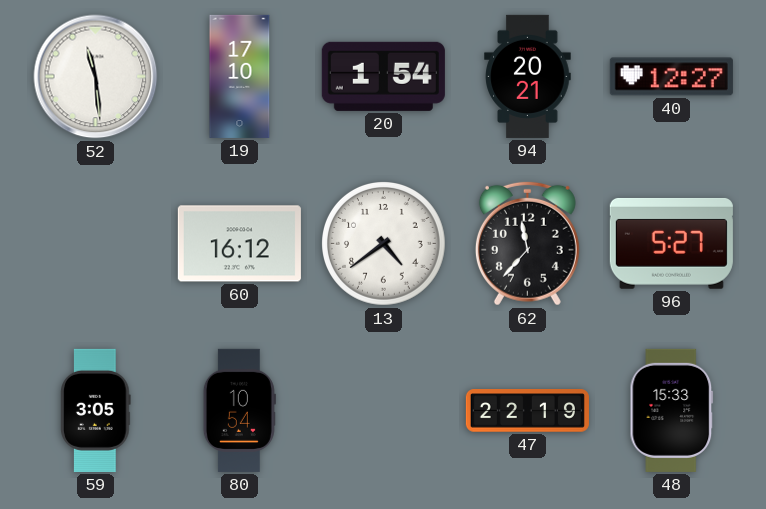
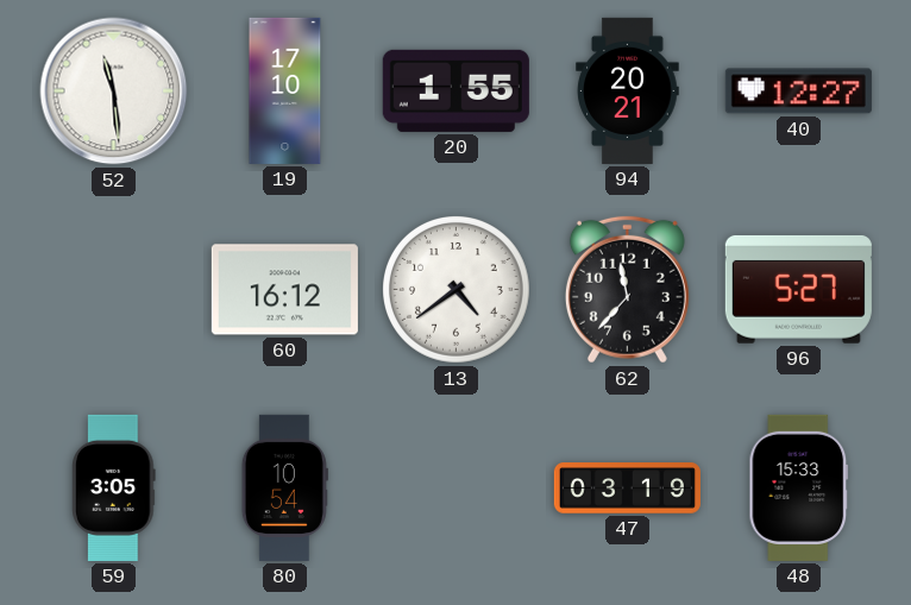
20: 1:54 -> 1:55
47: 22:19 -> 03:19
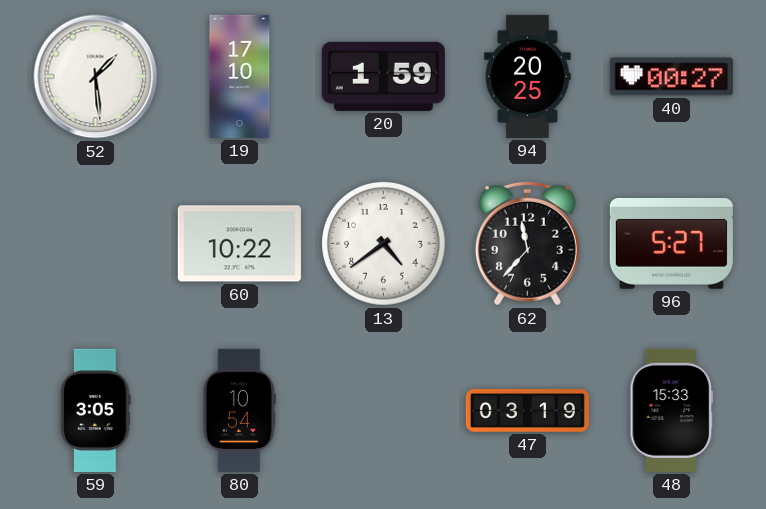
52: 11:29 -> 1:29
20: 1:55 -> 1:59
94: 20:21 -> 20:25
40: 12:27 -> 00:27
60: 16:12 -> 10:22
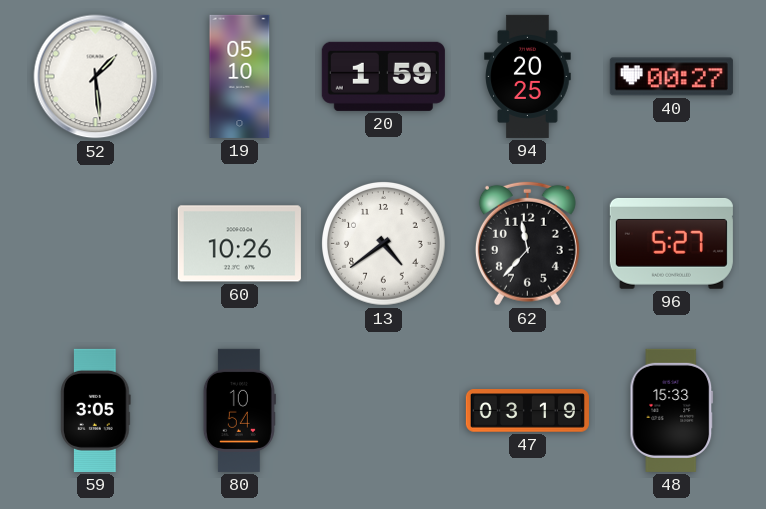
19: 17:10 -> 05:10
60: 10:22 -> 10:26
